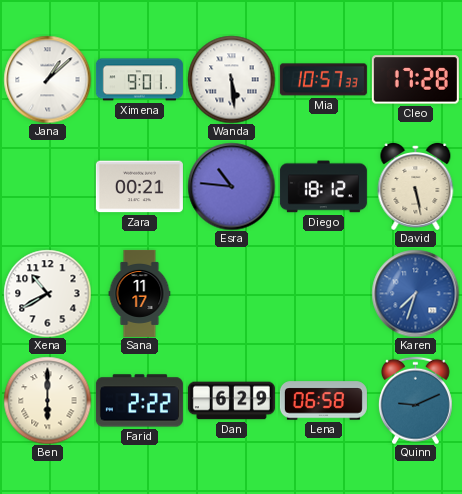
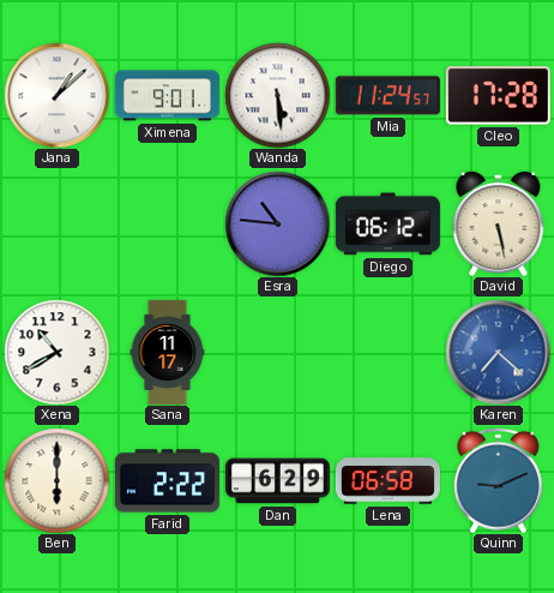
Mia: 10:57 -> 11:24
Zara: 00:21 -> none
Diego: 18:12 -> 06:12
Karen: 7:33 -> 7:22
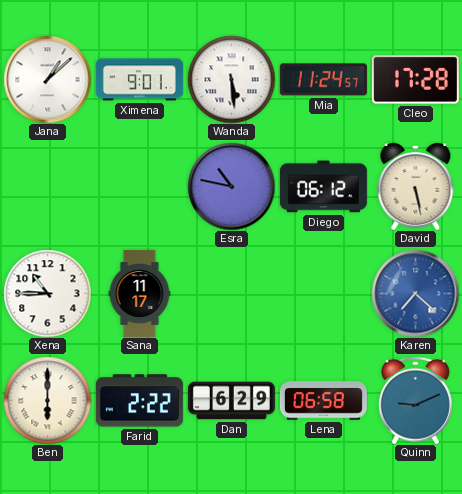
Esra: 10:46 -> 10:47
Xena: 10:40 -> 10:45
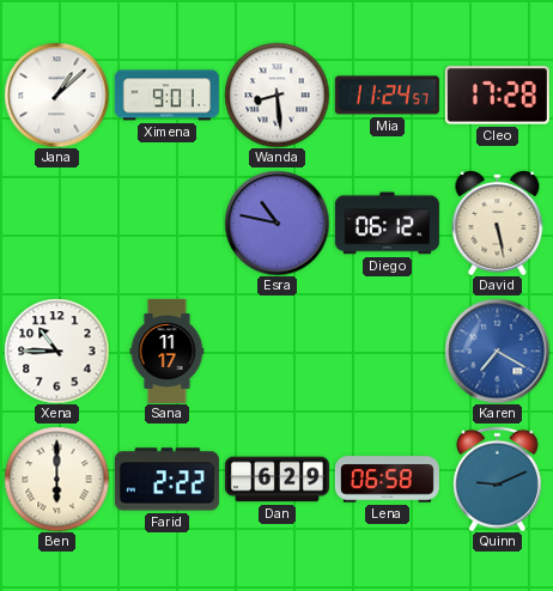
Wanda: 5:29 -> 8:29
Karen: 7:22 -> 7:20
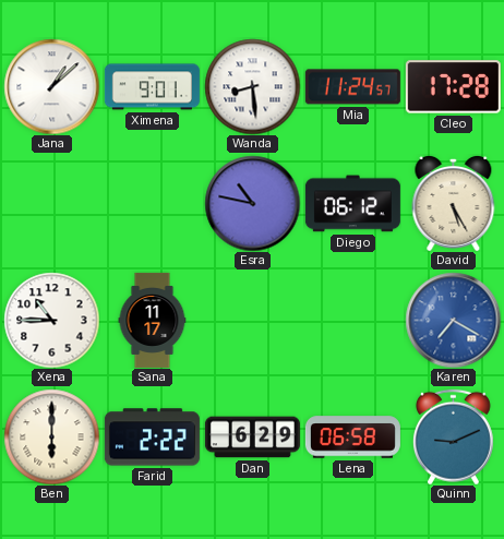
David: 5:28 -> 5:25
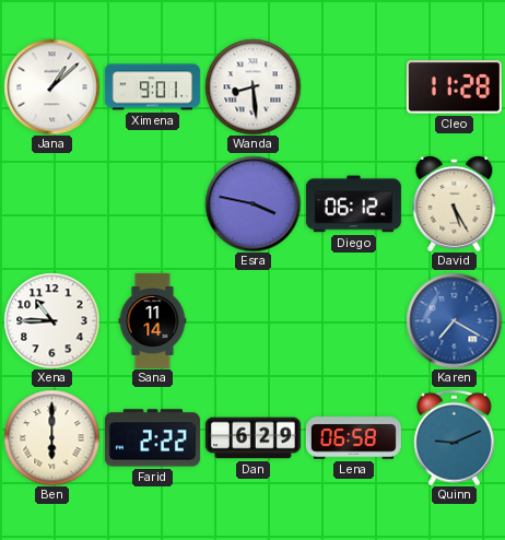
Mia: 11:24 -> none
Cleo: 17:28 -> 11:28
Esra: 10:47 -> 3:47
Sana: 11:17 -> 11:14
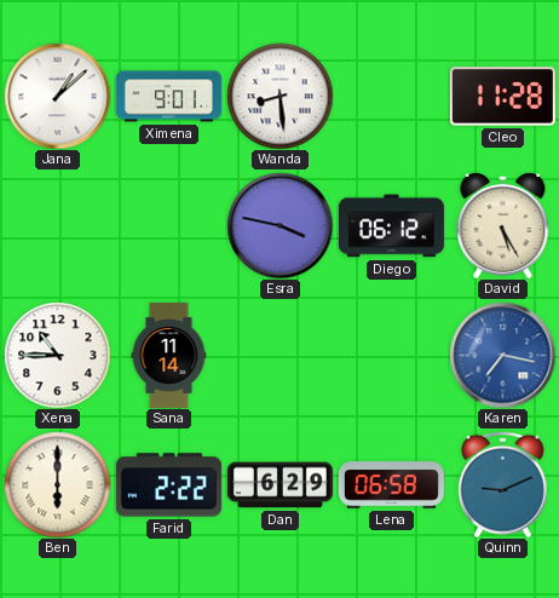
Karen: 7:20 -> 7:17
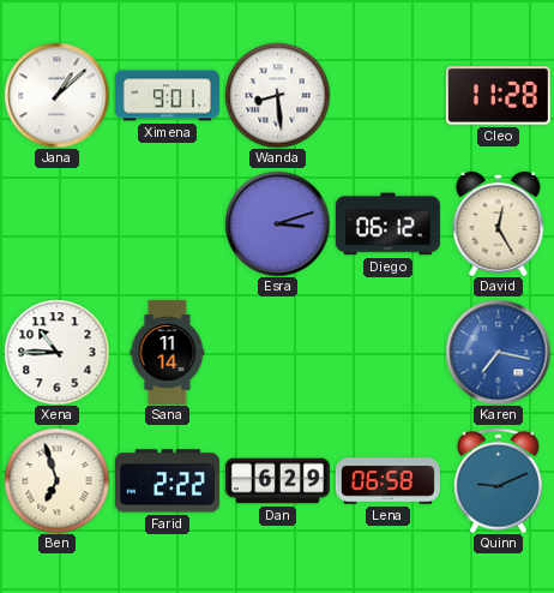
Esra: 3:47 -> 3:12
David: 5:25 -> 12:25
Ben: 6:00 -> 6:57
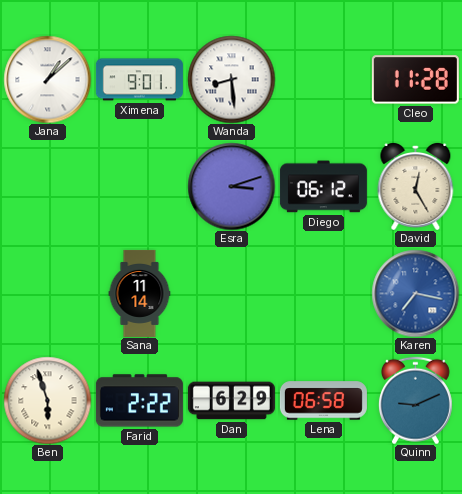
Xena: 10:45 -> none
Ben: 6:57 -> 5:57
